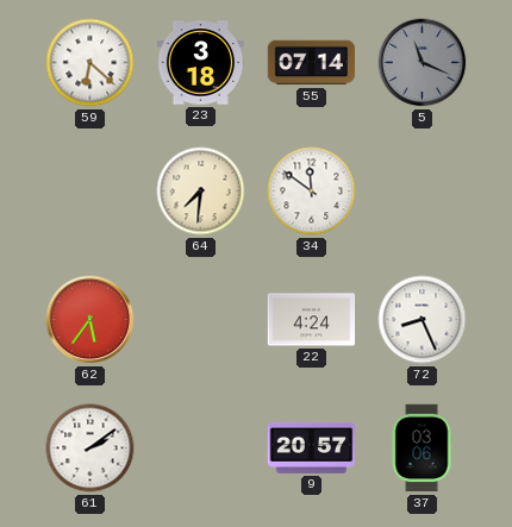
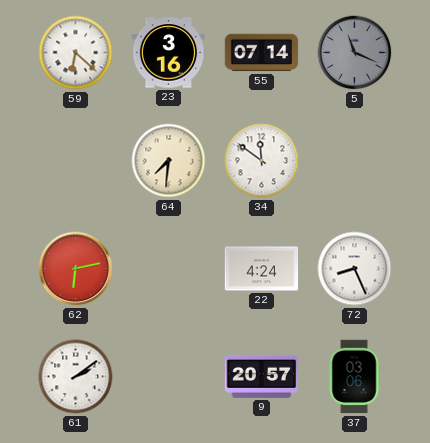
23: 3:18 -> 3:16
62: 5:36 -> 6:13
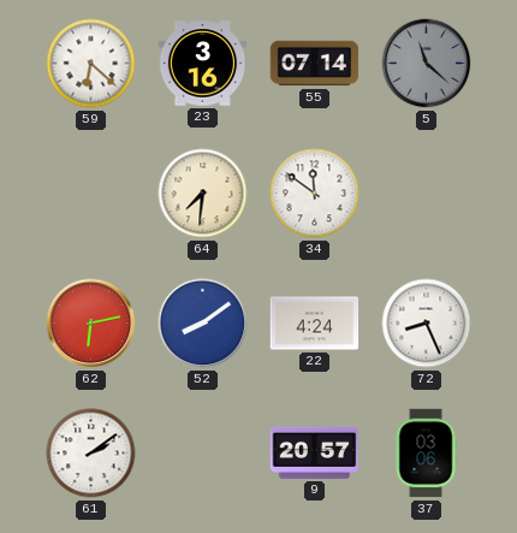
5: 11:19 -> 11:22
52: none -> 8:09
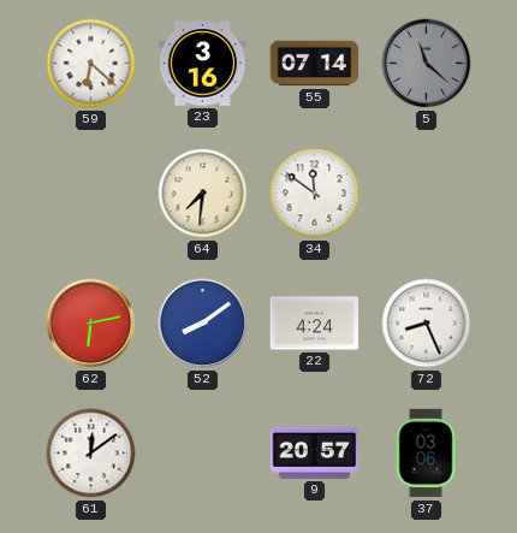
61: 2:09 -> 12:09
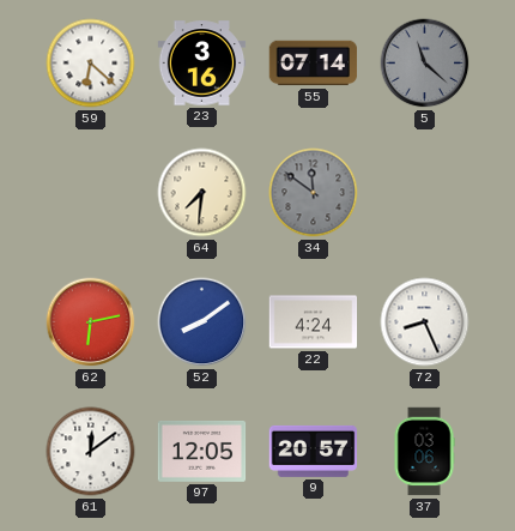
34 dial: white -> grey
97: none -> 12:05
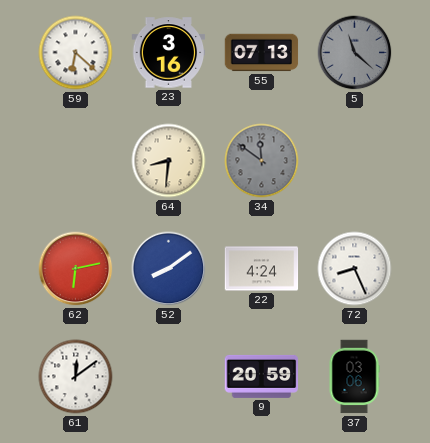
55: 07:14 -> 07:13
64: 7:31 -> 8:31
97: 12:05 -> none
9: 20:57 -> 20:59
